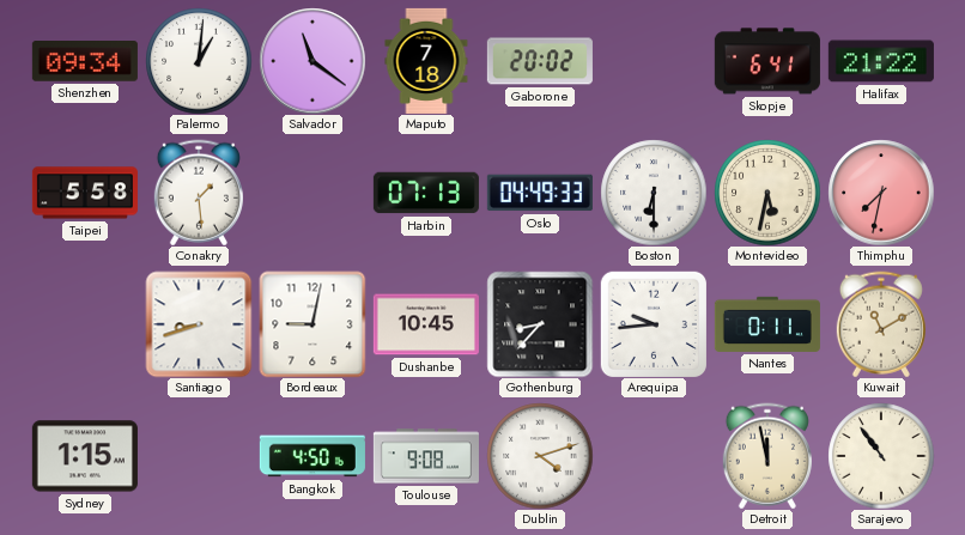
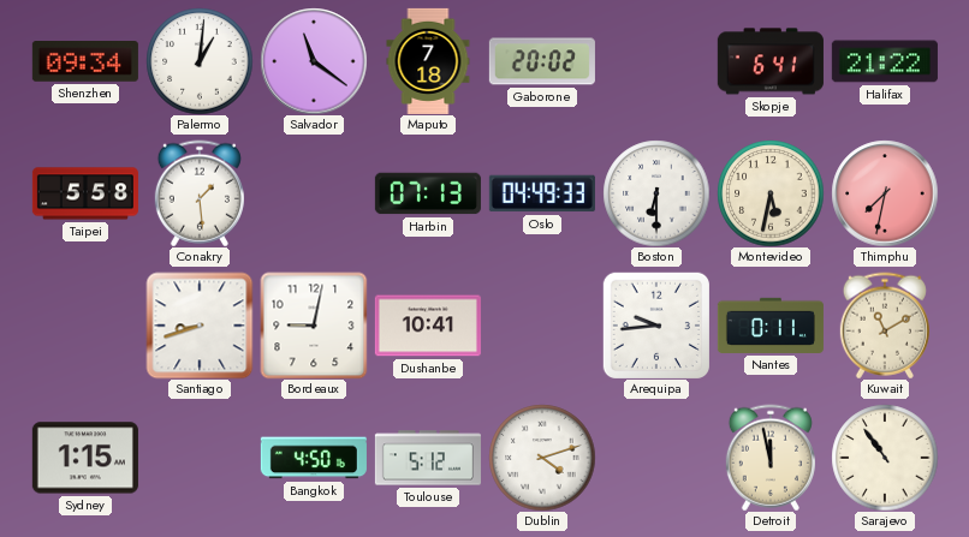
Dushanbe: 10:45 -> 10:41
Gothenburg: 8:37 -> none
Toulouse: 9:08 -> 5:12
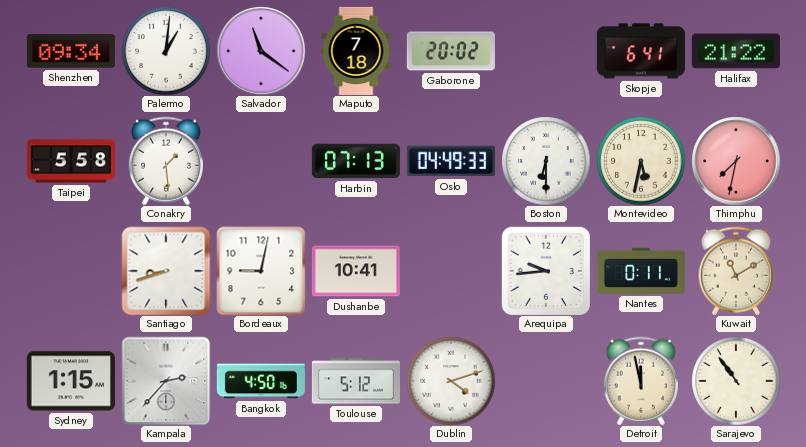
Kampala: none -> 2:37
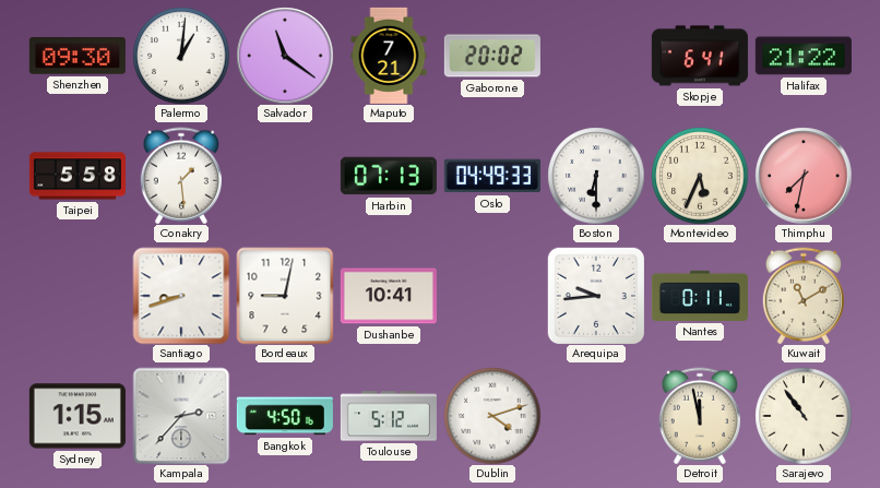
Shenzhen: 09:34 -> 09:30
Maputo: 7:18 -> 7:21
Montevideo: 5:32 -> 5:34
